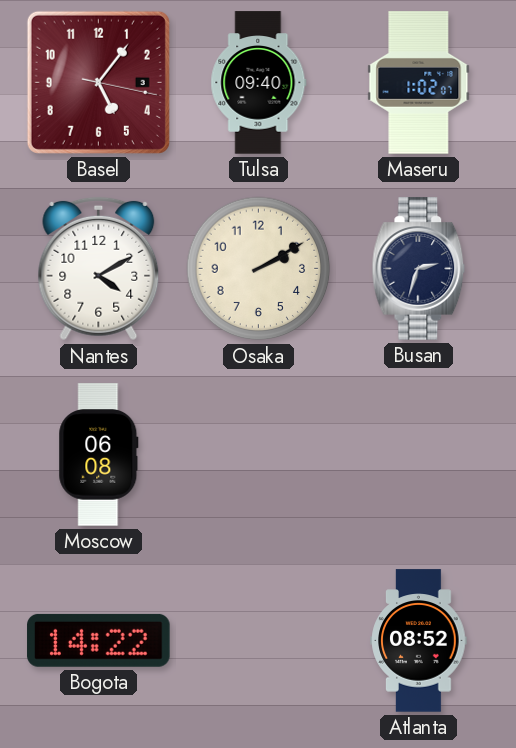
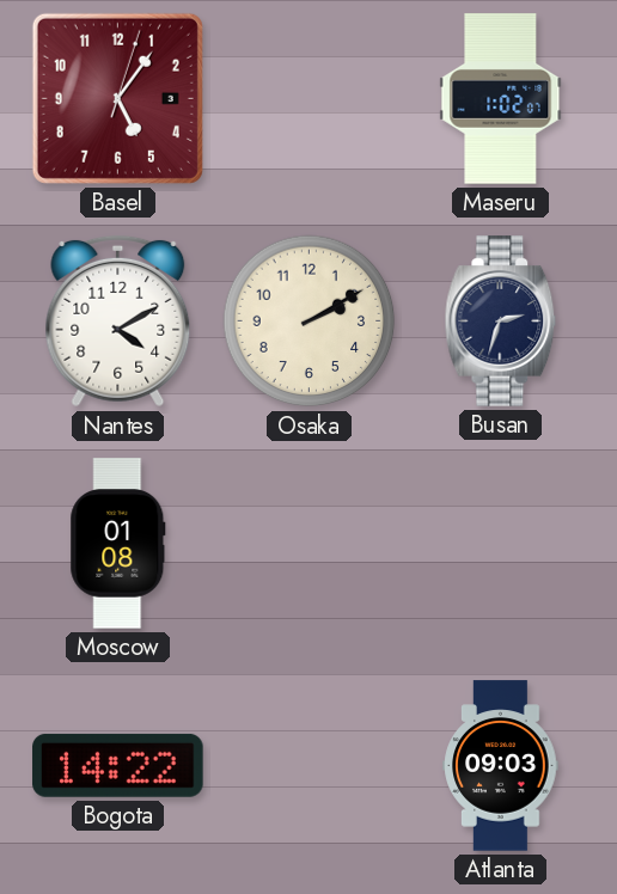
Basel: 5:06:17 -> 5:06:03
Tulsa: 09:40 -> none
Moscow: 06:08 -> 01:08
Atlanta: 08:52 -> 09:03
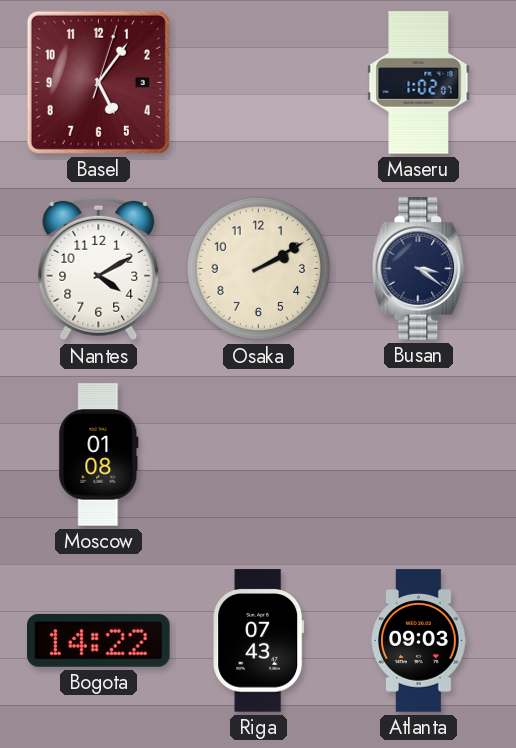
Busan: 2:33 -> 3:21
Riga: none -> 07:43
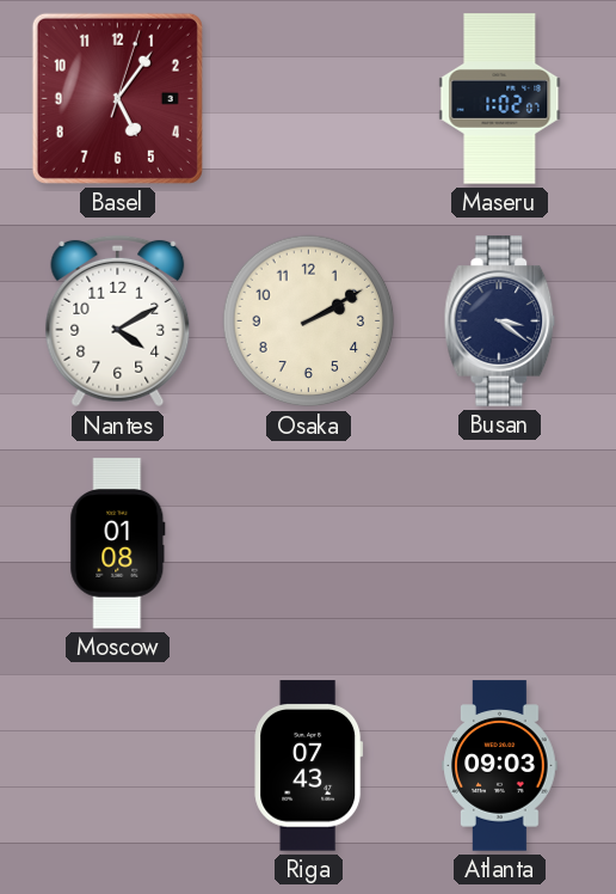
Bogota: 14:22 -> none
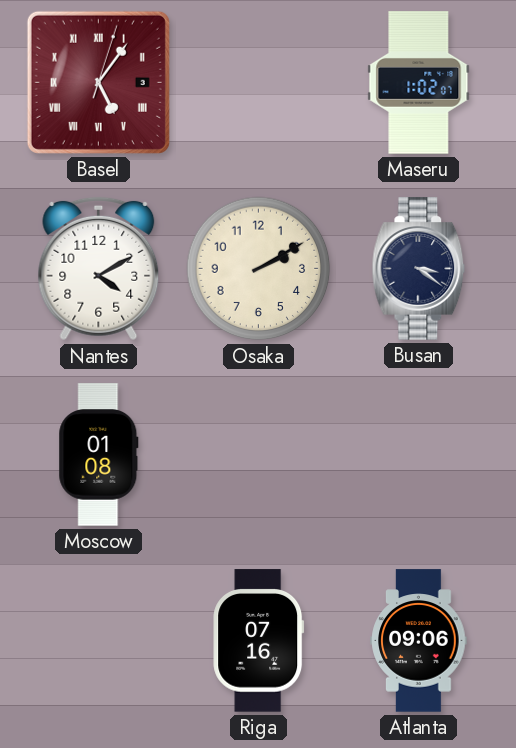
Basel numerals: Arabic -> Roman
Riga: 07:43 -> 07:16
Atlanta: 09:03 -> 09:06
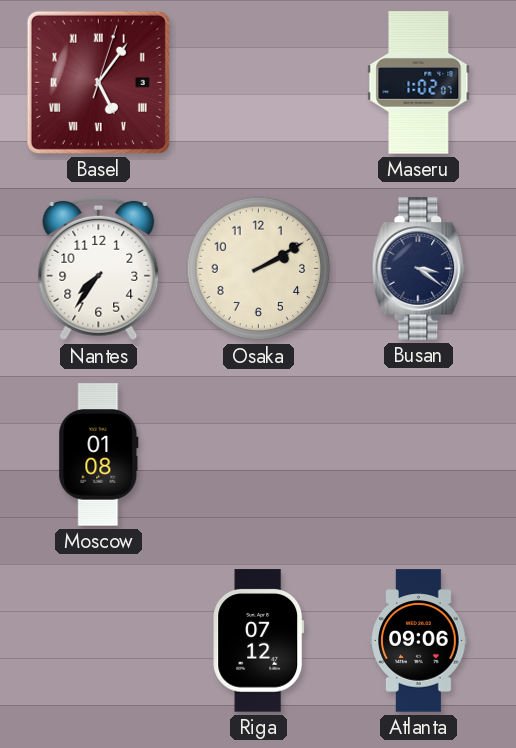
Nantes: 4:10 -> 7:36
Riga: 07:16 -> 07:12
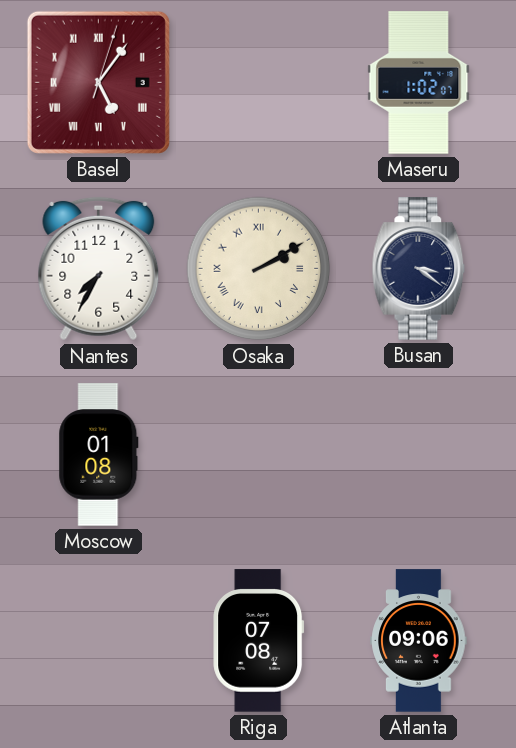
Nantes: 7:36 -> 7:35
Osaka numerals: Arabic -> Roman
Riga: 07:12 -> 07:08
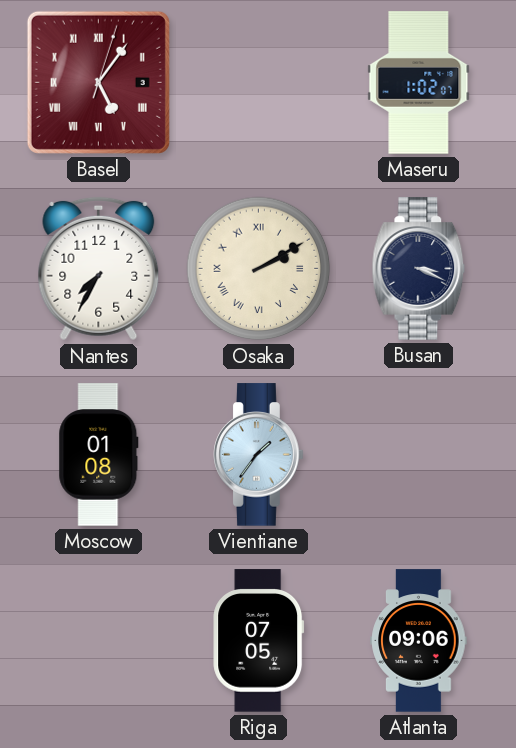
Busan: 3:21 -> 3:19
Vientiane: none -> 1:36
Riga: 07:08 -> 07:05
